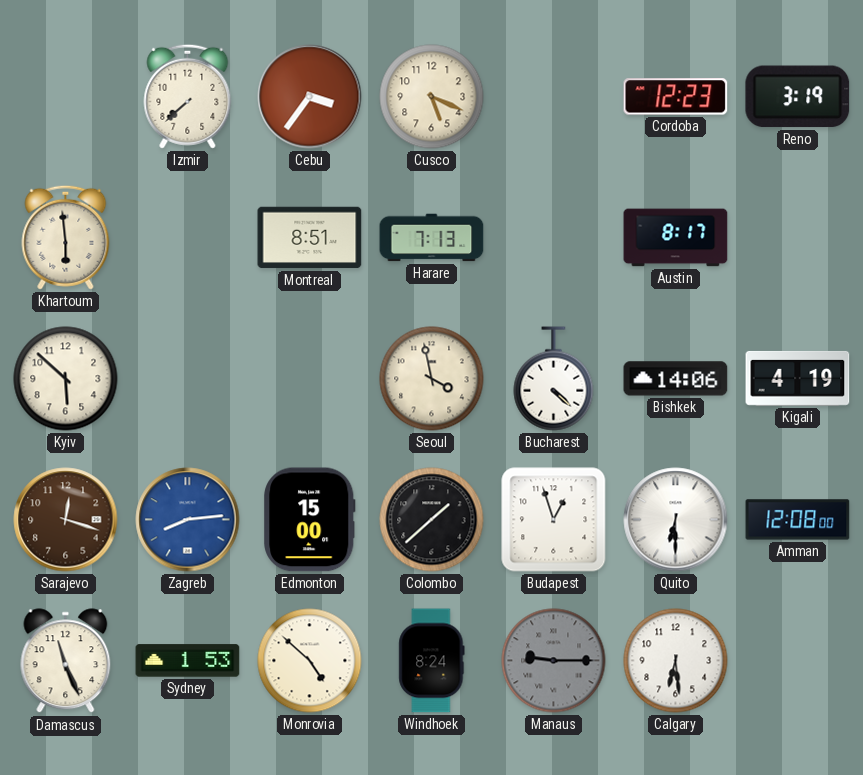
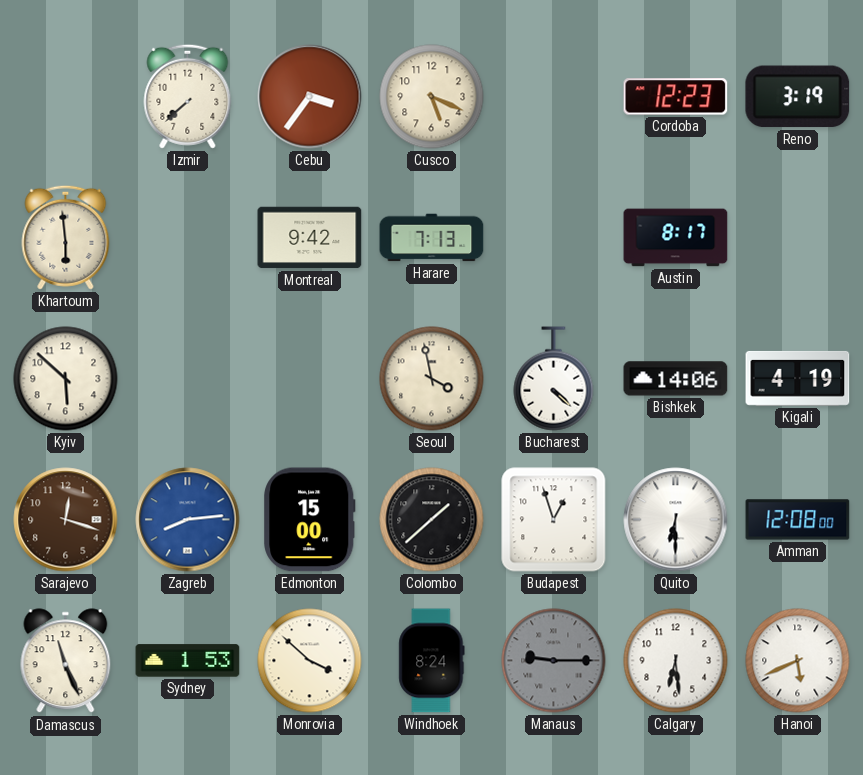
Montreal: 8:51 -> 9:42
Monrovia: 4:52 -> 3:52
Hanoi: none -> 5:41
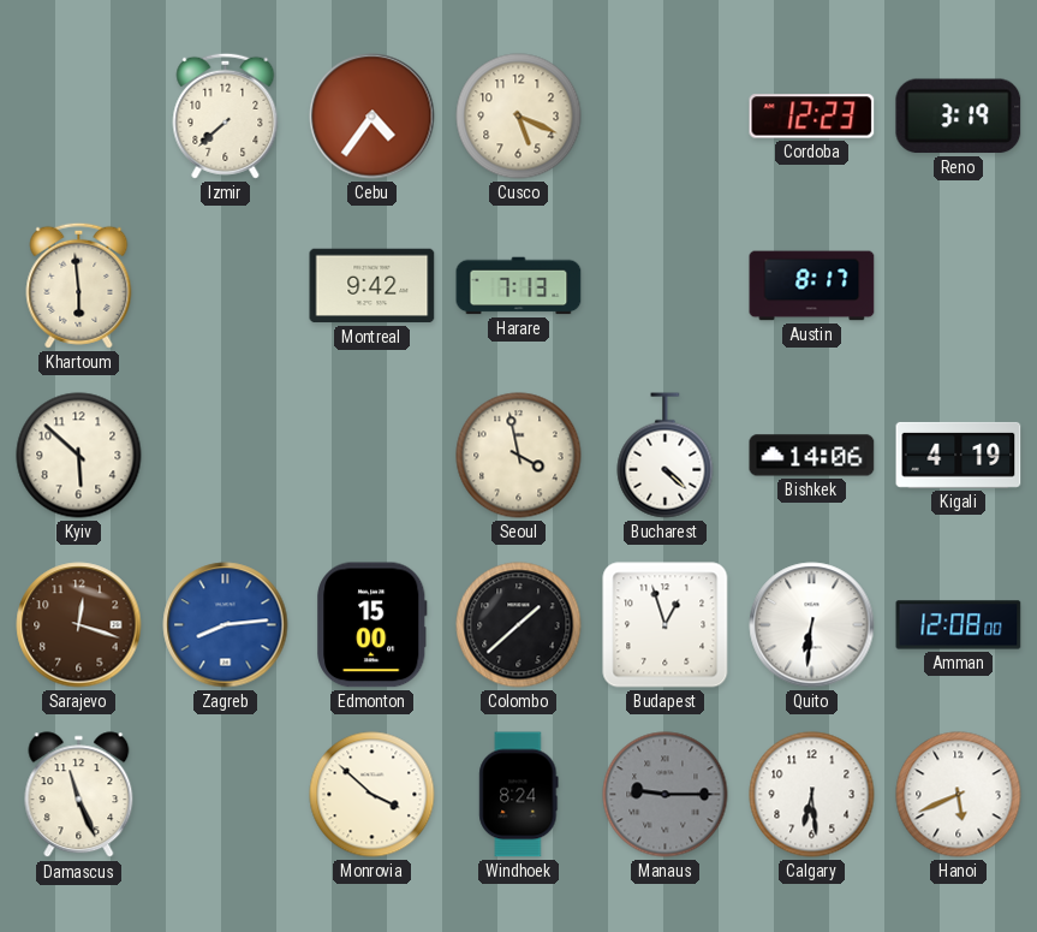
Cebu: 3:36 -> 4:36
Quito: 6:30 -> 6:31
Sydney: 1:53 -> none
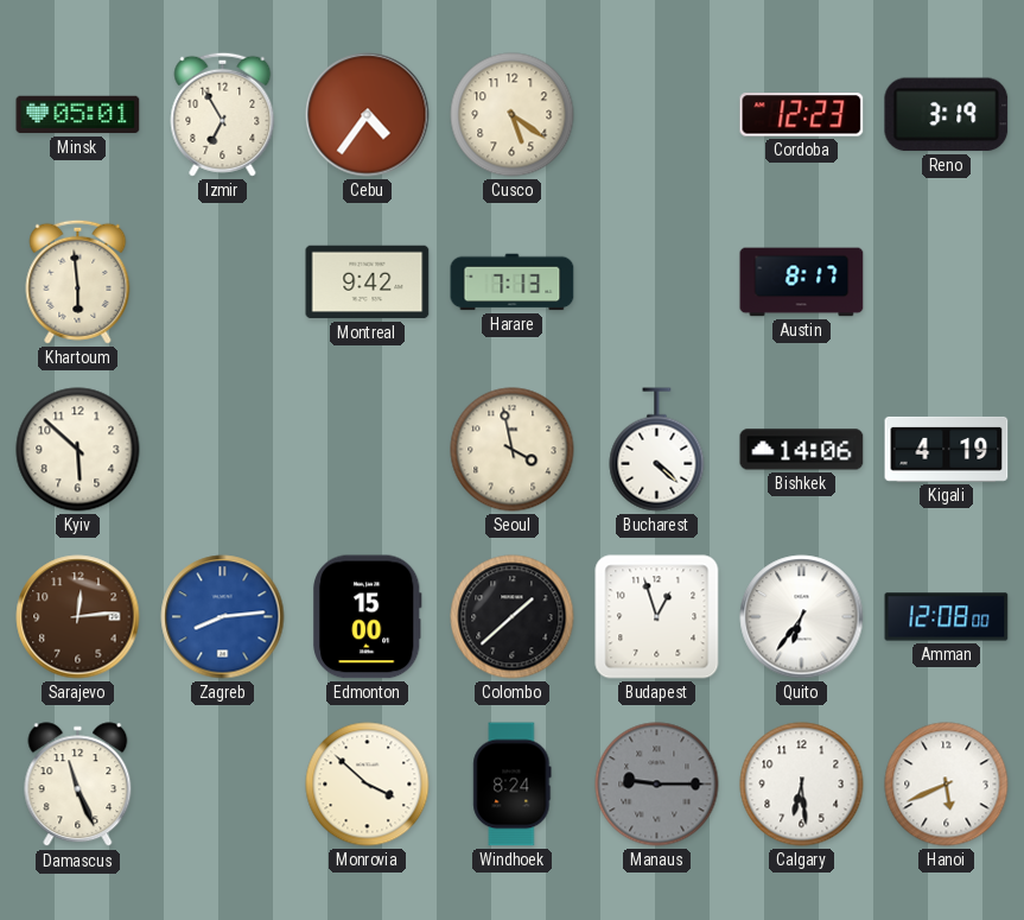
Minsk: none -> 05:01
Izmir: 7:38 -> 6:55
Cusco: 5:19 -> 5:21
Sarajevo: 12:18 -> 12:14
Quito: 6:31 -> 6:36
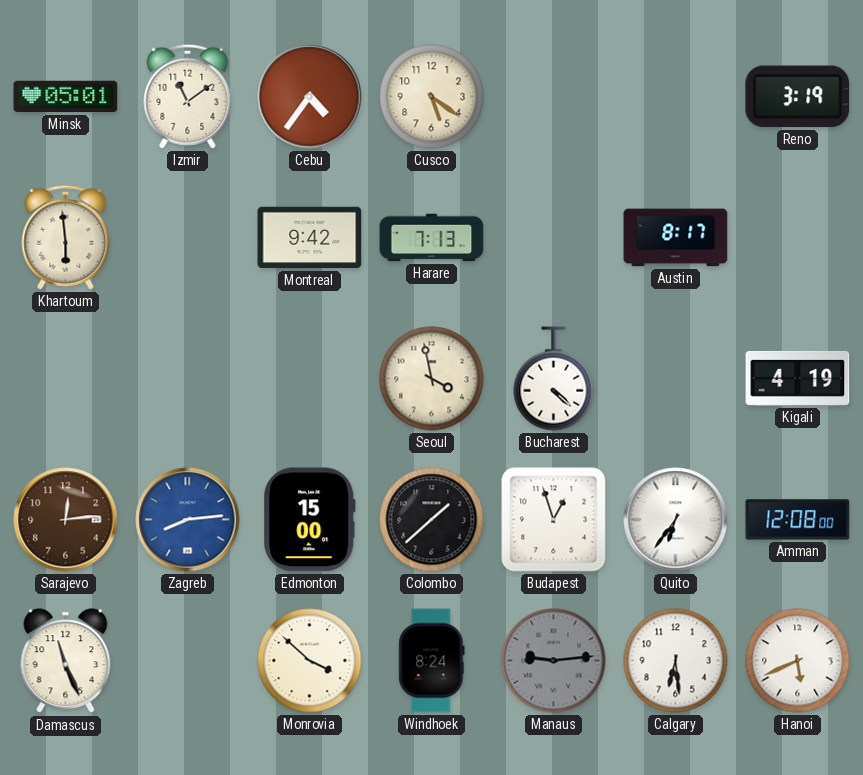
Izmir: 6:55 -> 11:09
Cordoba: 12:23 -> none
Kyiv: 5:52 -> none
Bishkek: 14:06 -> none
Manaus: 9:15 -> 9:14
